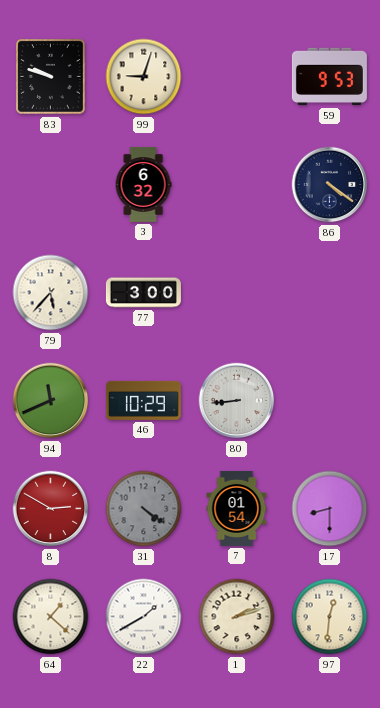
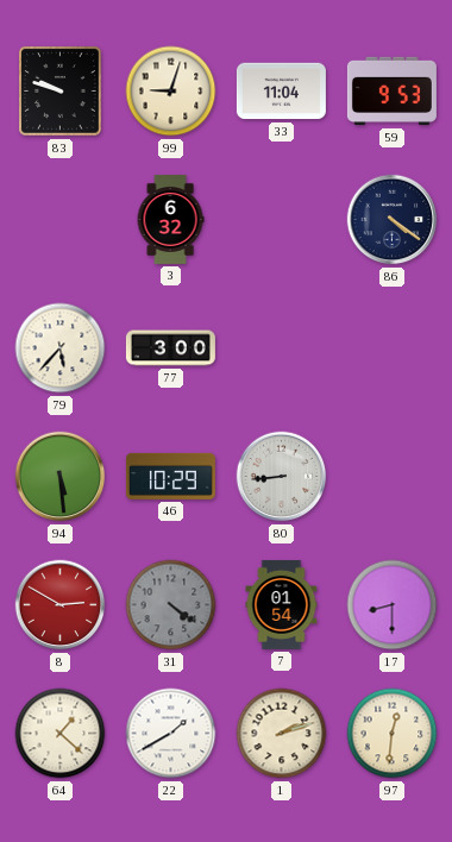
33: none -> 11:04
94: 11:41 -> 5:29
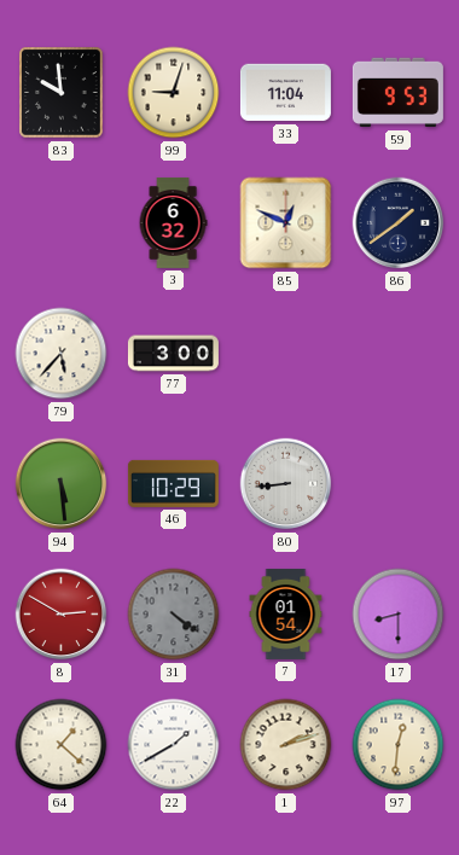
83: 9:48 -> 9:59
85: none -> 12:49
86: 4:21 -> 1:39
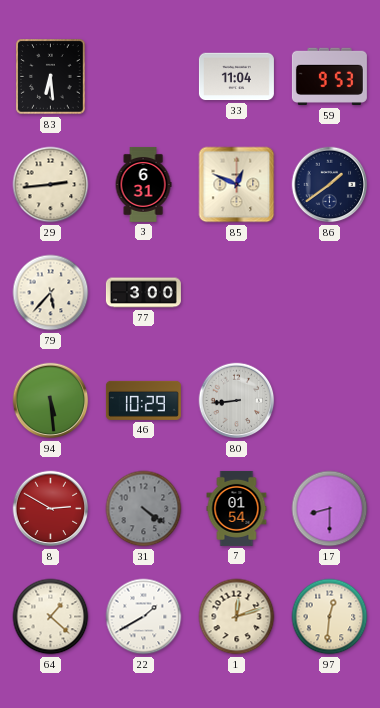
83: 9:59 -> 6:29
99: 9:03 -> none
29: none -> 2:44
3: 6:32 -> 6:31
1: 2:12 -> 12:12
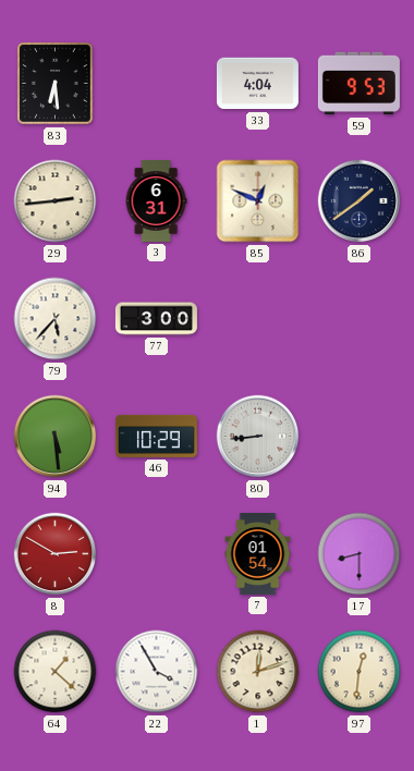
33: 11:04 -> 4:04
31: 4:21 -> none
22: 1:40 -> 3:55
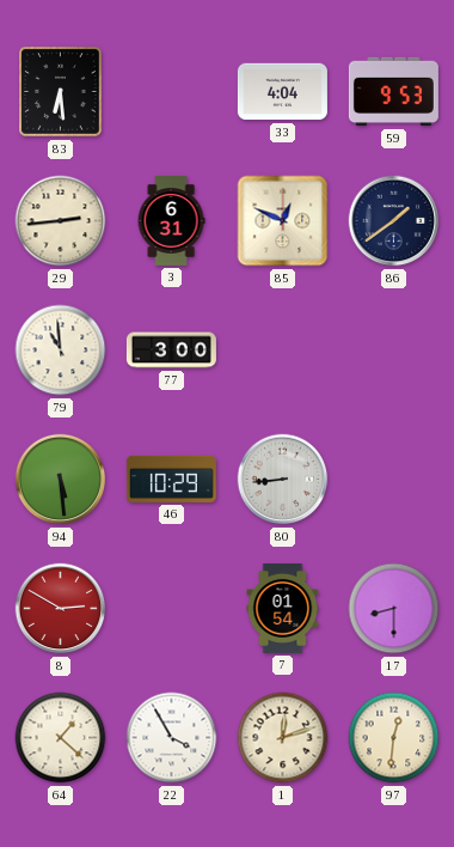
79: 5:37 -> 10:59
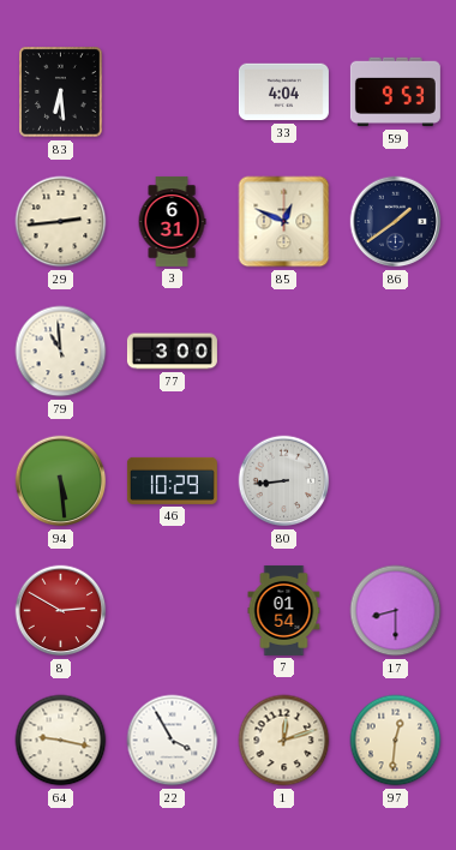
64: 1:22 -> 9:17
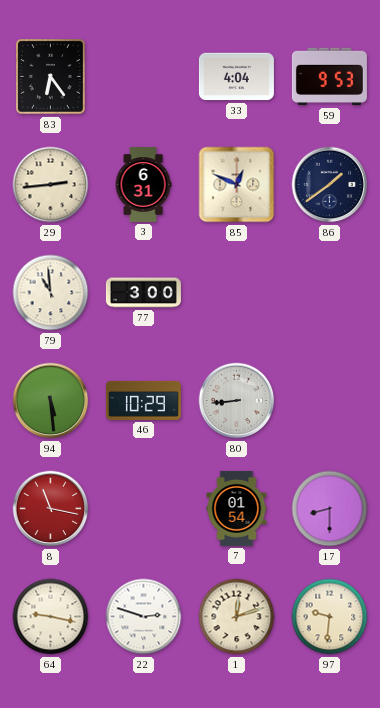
83: 6:29 -> 6:24
8: 2:50 -> 11:17
22: 3:55 -> 2:48
97: 12:31 -> 9:31
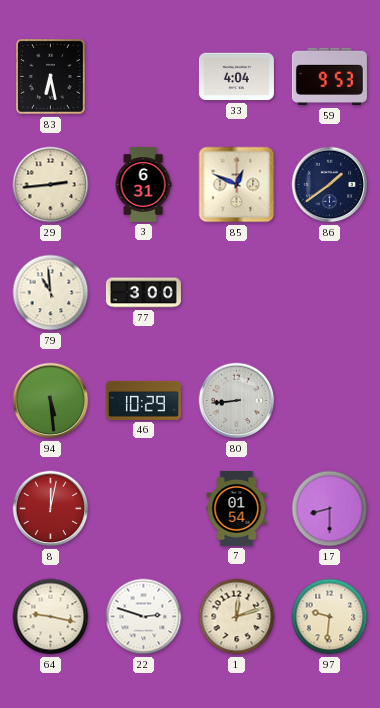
83: 6:24 -> 6:28
8: 11:17 -> 12:02
